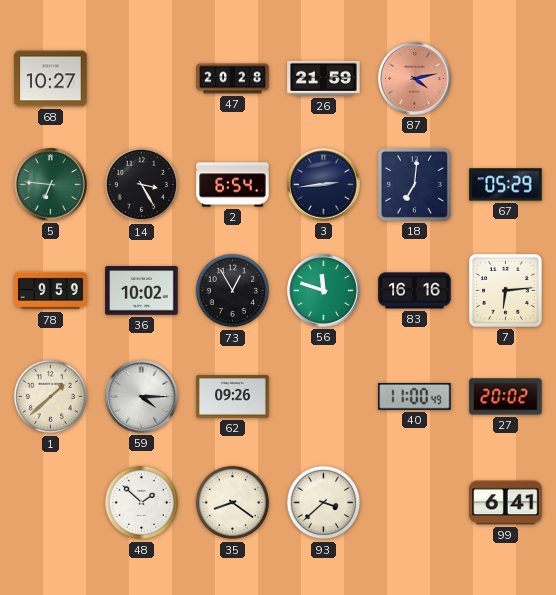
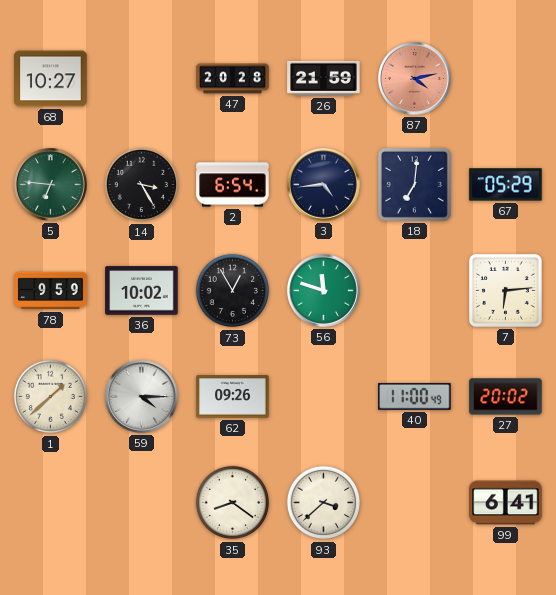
3: 2:44 -> 4:44
83: 16:16 -> none
48: 1:52 -> none
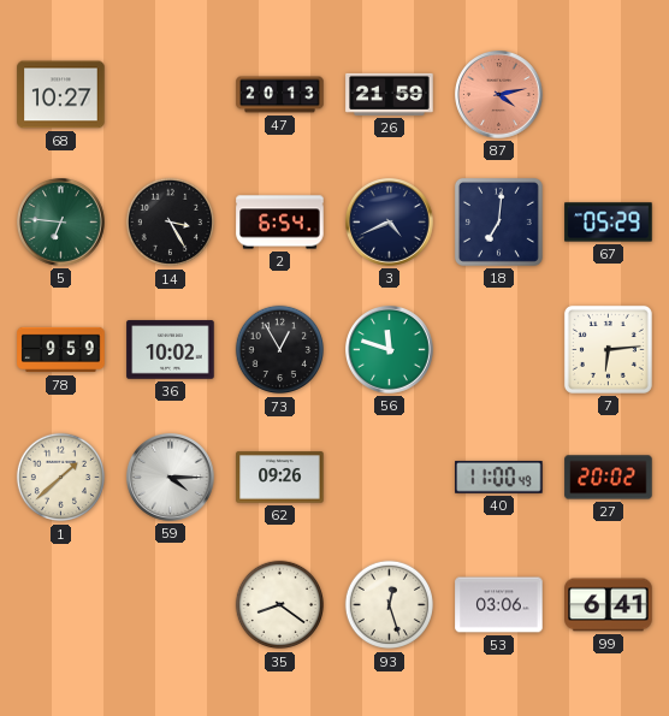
47: 20:28 -> 20:13
3: 4:44 -> 4:41
93: 3:38 -> 12:27
53: none -> 03:06
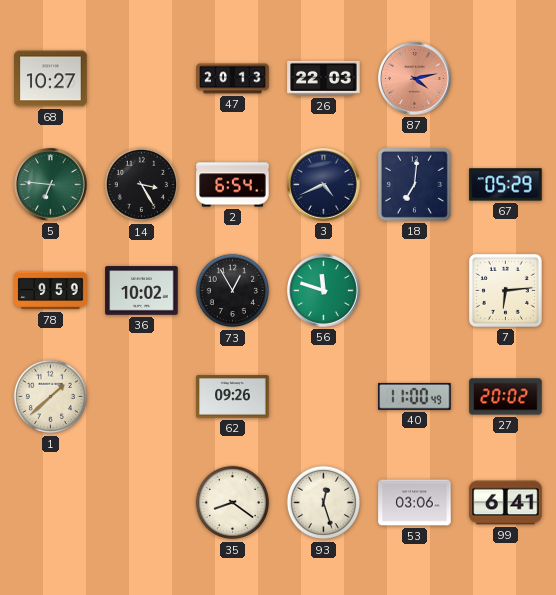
26: 21:59 -> 22:03
59: 4:15 -> none
